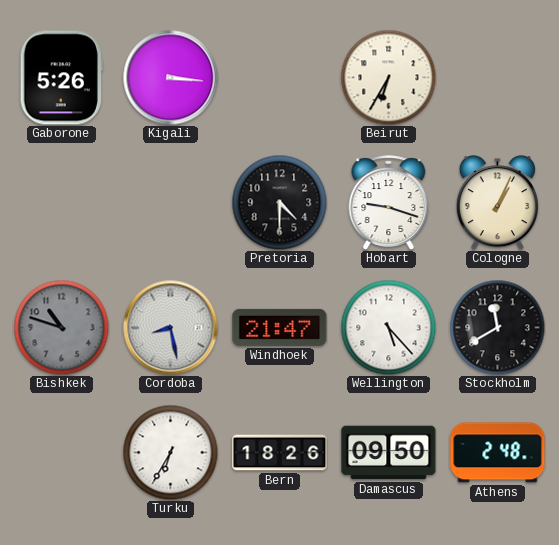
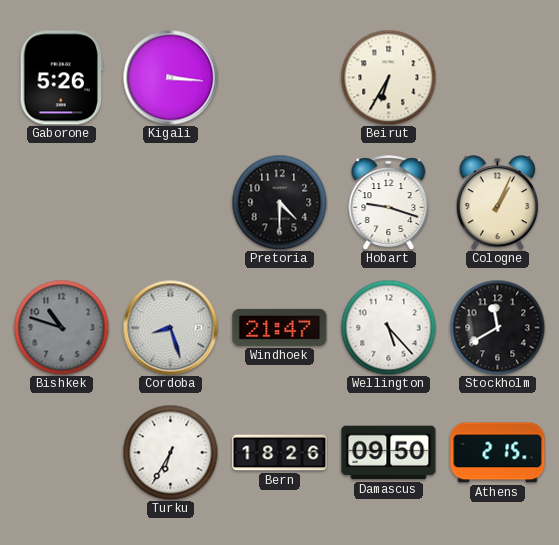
Cordoba: 8:28 -> 8:27
Athens: 2:48 -> 2:15
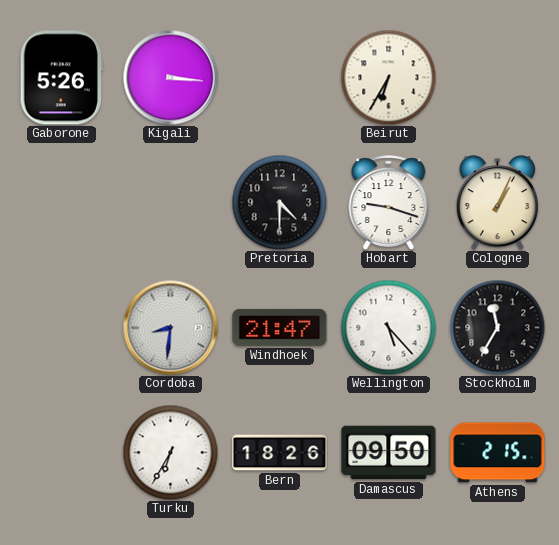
Bishkek: 10:48 -> none
Cordoba: 8:27 -> 8:31
Stockholm: 11:40 -> 11:35
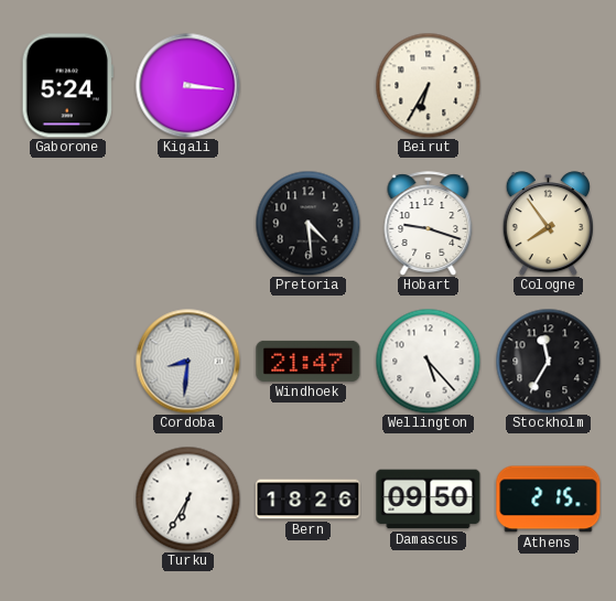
Gaborone: 5:26 -> 5:24
Pretoria: 4:30 -> 4:29
Cologne: 1:04 -> 7:54
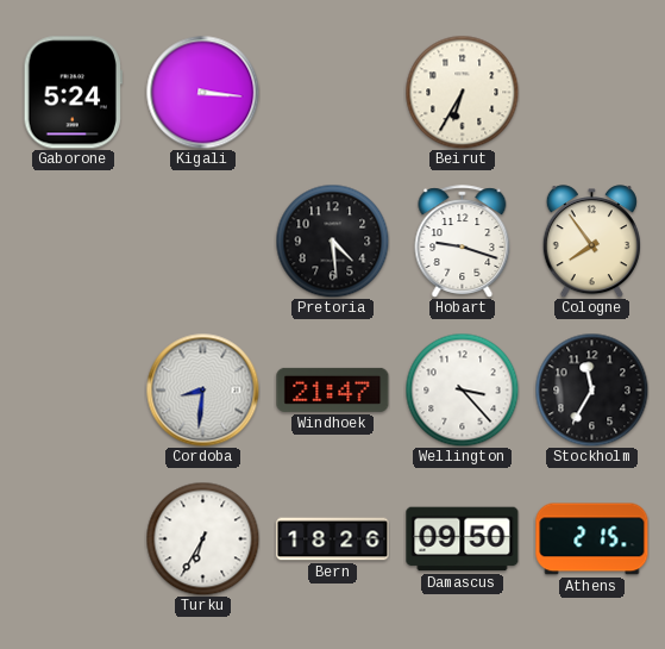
Wellington: 5:23 -> 3:23
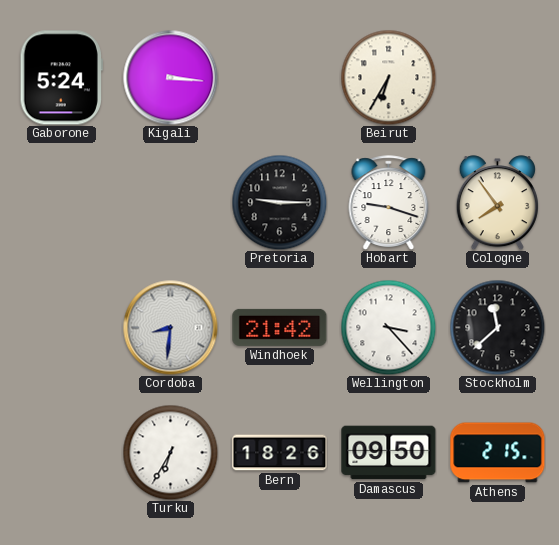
Pretoria: 4:29 -> 9:15
Windhoek: 21:47 -> 21:42
Stockholm: 11:35 -> 11:38
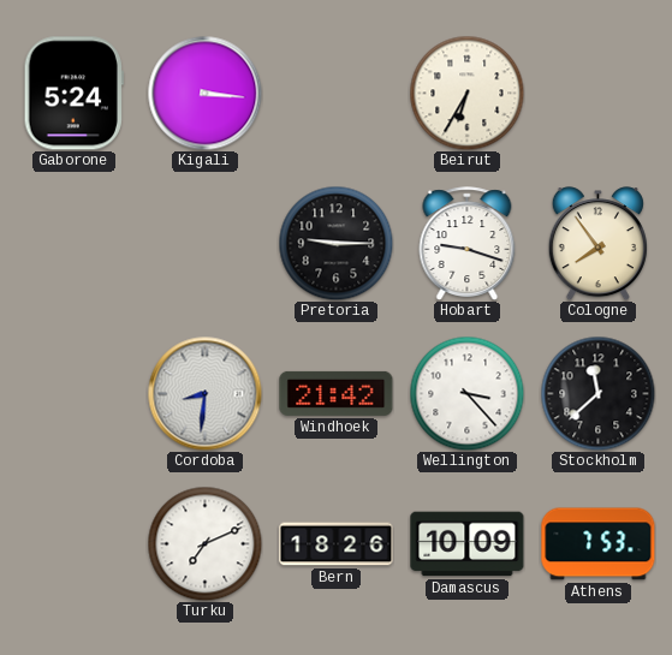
Turku: 6:35 -> 7:11
Damascus: 09:50 -> 10:09
Athens: 2:15 -> 7:53
